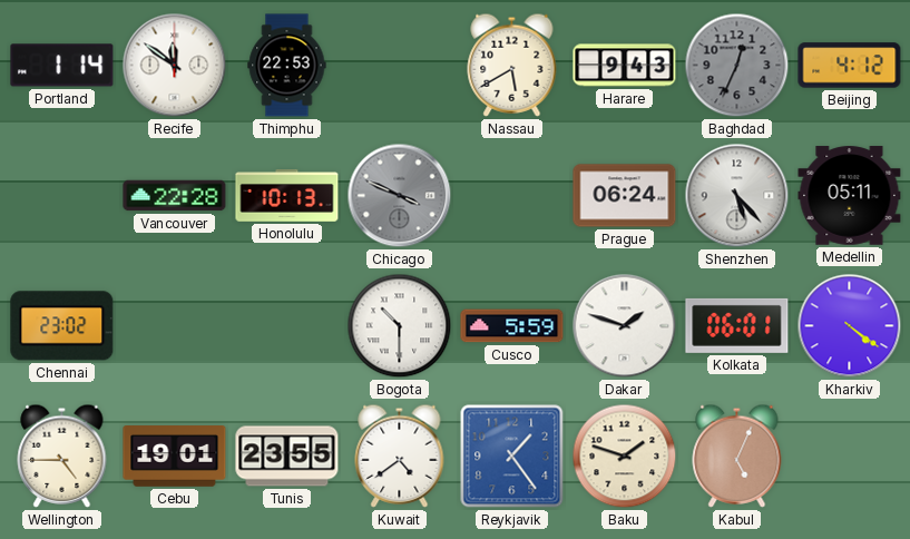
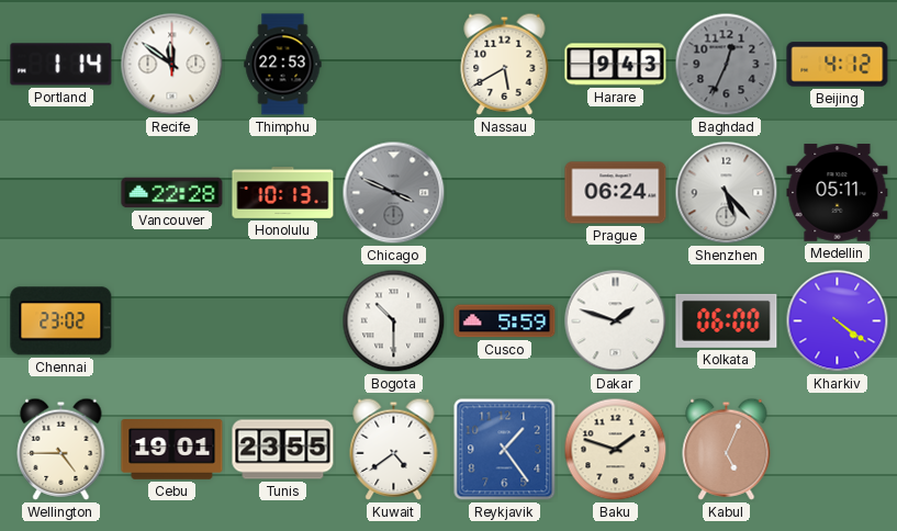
Kolkata: 06:01 -> 06:00
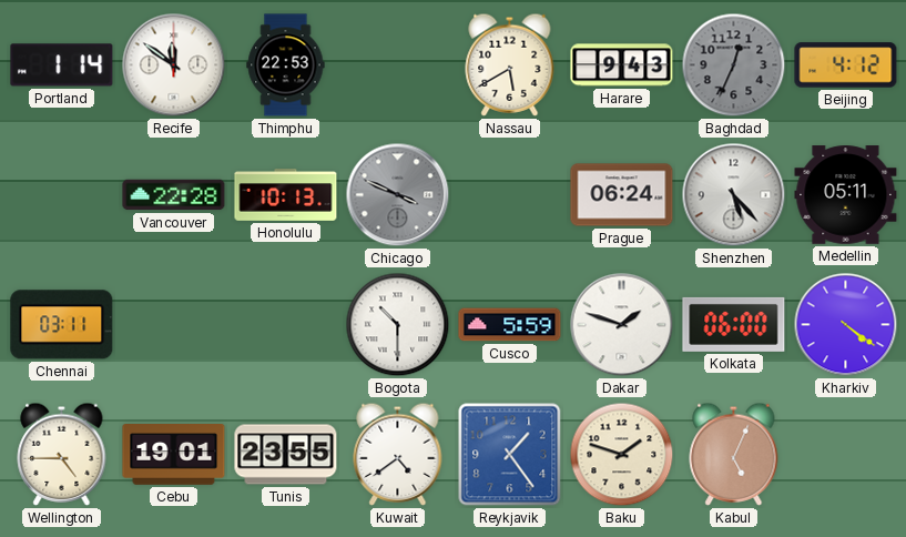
Chennai: 23:02 -> 03:11
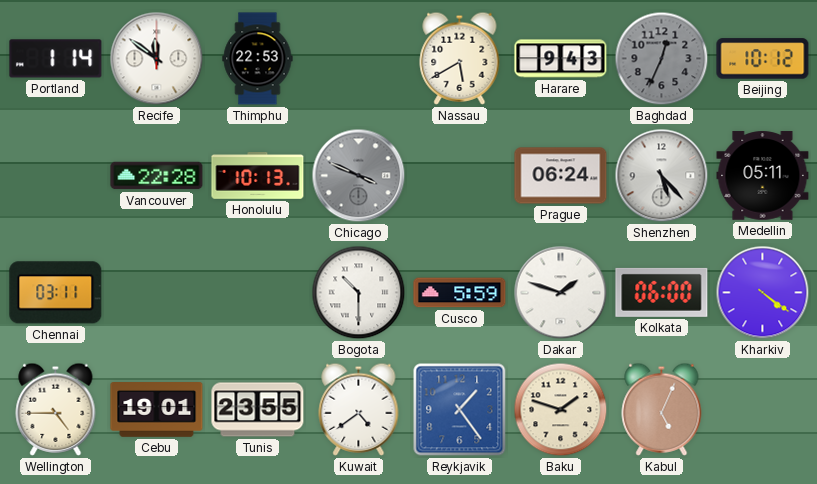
Beijing: 4:12 -> 10:12
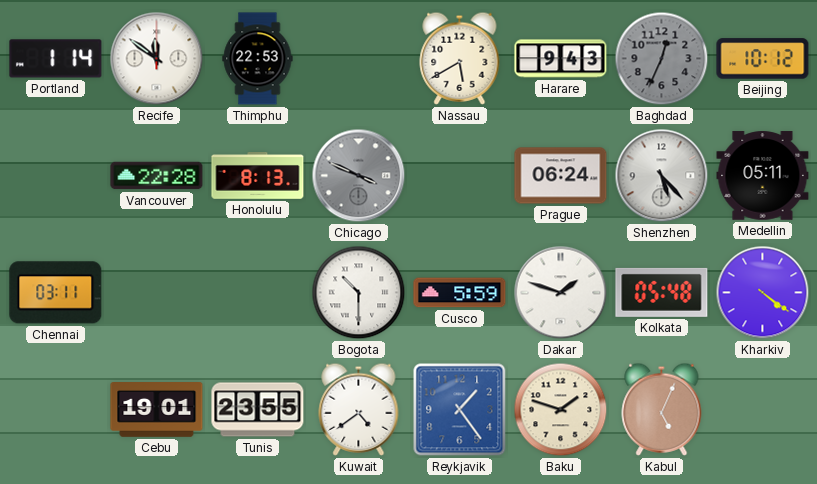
Honolulu: 10:13 -> 8:13
Kolkata: 06:00 -> 05:48
Wellington: 4:45 -> none
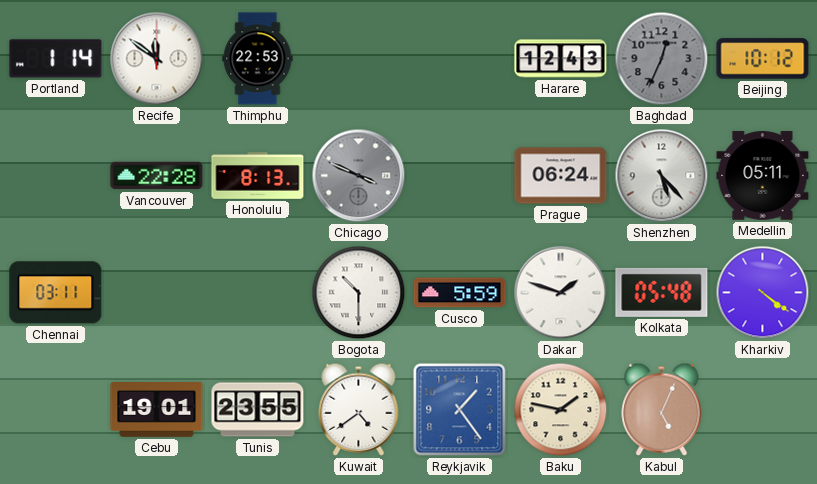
Nassau: 5:40 -> none
Harare: 9:43 -> 12:43
Baku: 1:48 -> 1:47
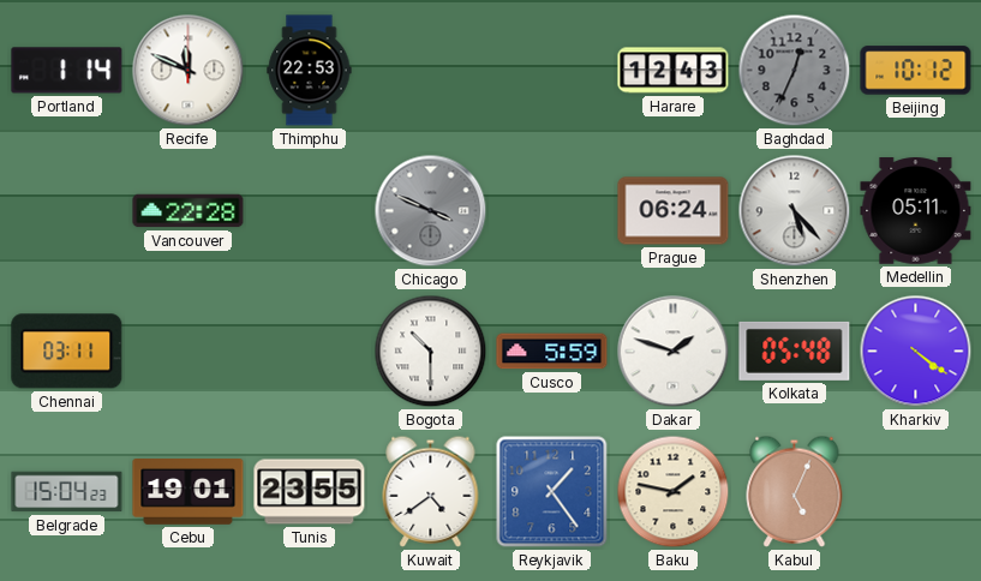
Recife: 11:51 -> 11:49
Honolulu: 8:13 -> none
Belgrade: none -> 15:04
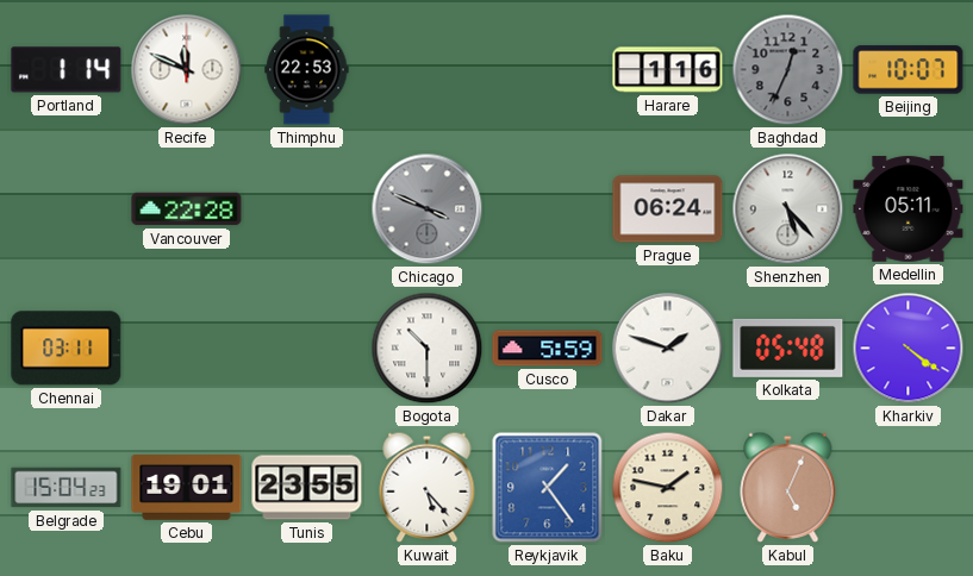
Harare: 12:43 -> 1:16
Beijing: 10:12 -> 10:07
Kuwait: 4:39 -> 5:23
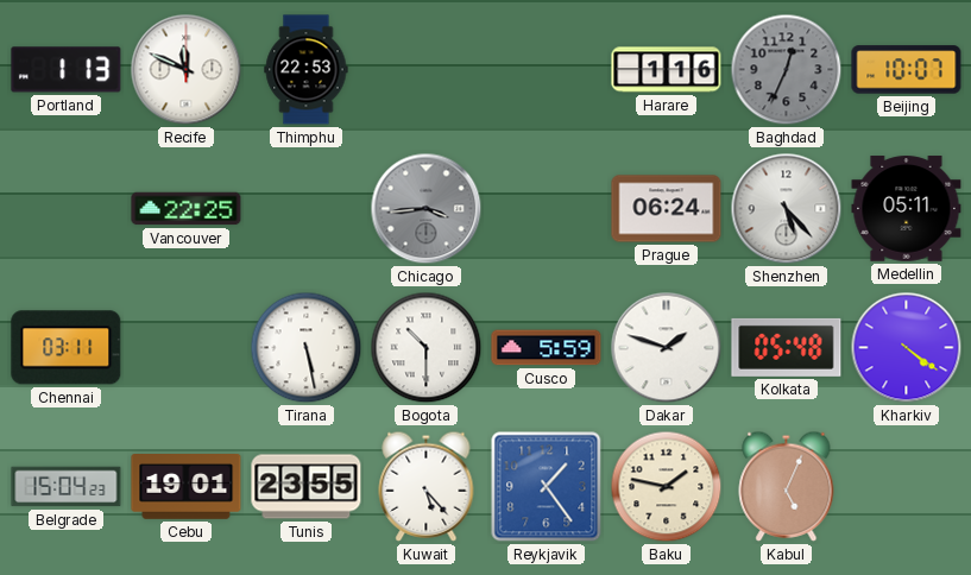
Portland: 1:14 -> 1:13
Vancouver: 22:28 -> 22:25
Chicago: 3:49 -> 3:44
Tirana: none -> 5:28
